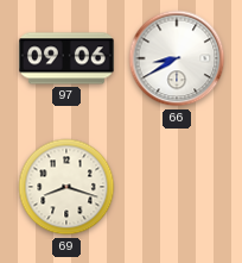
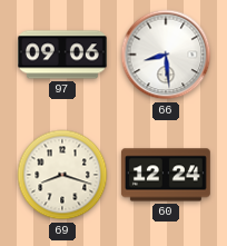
66: 8:40 -> 8:29
60: none -> 12:24
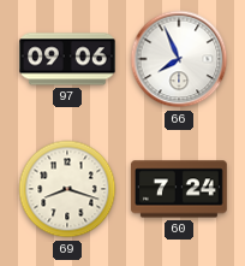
66: 8:29 -> 7:56
60: 12:24 -> 7:24
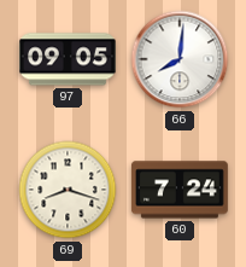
97: 09:06 -> 09:05
66: 7:56 -> 8:01
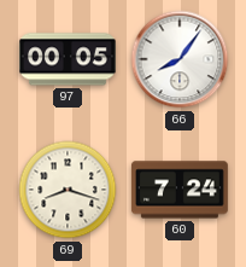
97: 09:05 -> 00:05
66: 8:01 -> 8:06
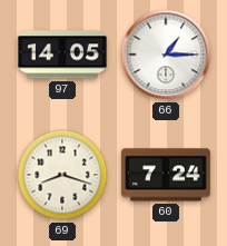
97: 00:05 -> 14:05
66: 8:06 -> 1:15
